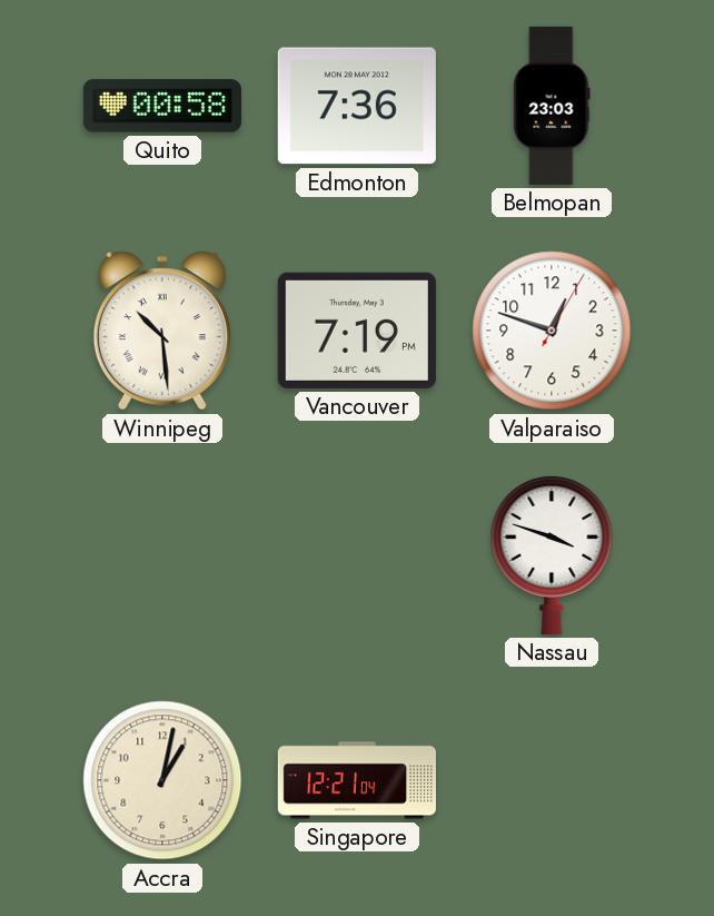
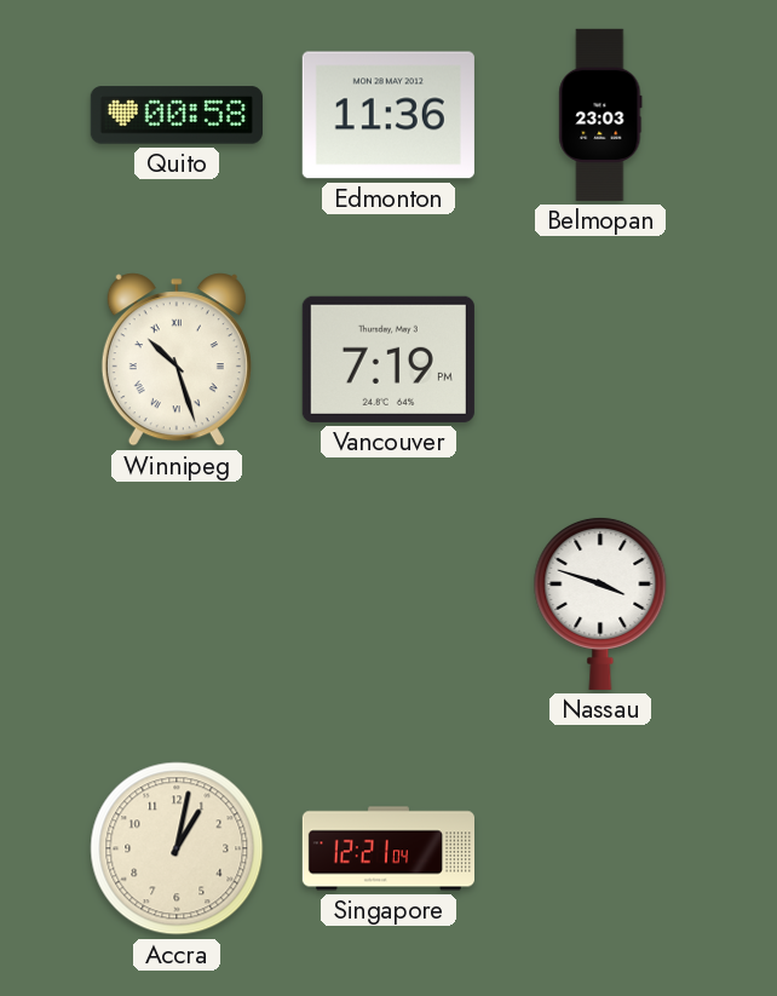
Edmonton: 7:36 -> 11:36
Winnipeg: 10:29 -> 10:27
Valparaiso: 12:48 -> none
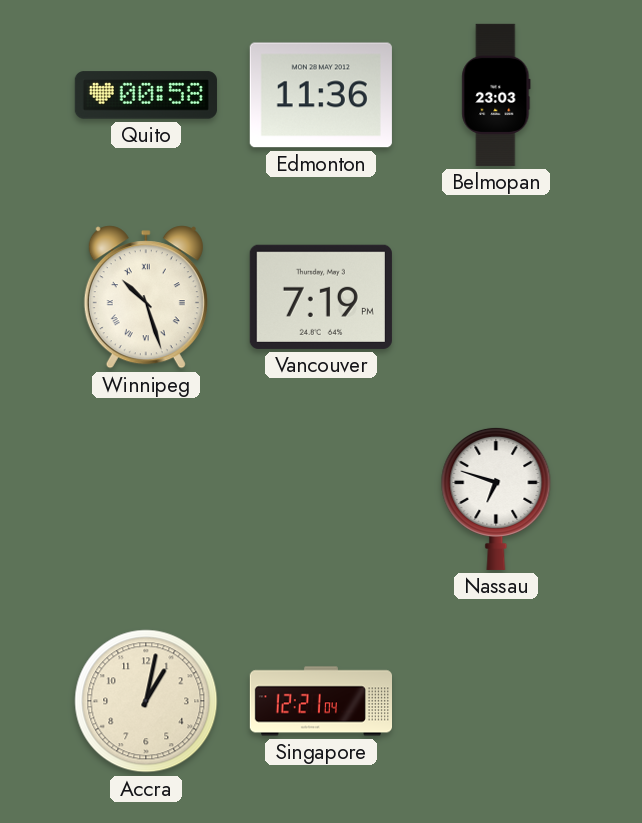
Nassau: 3:48 -> 6:48
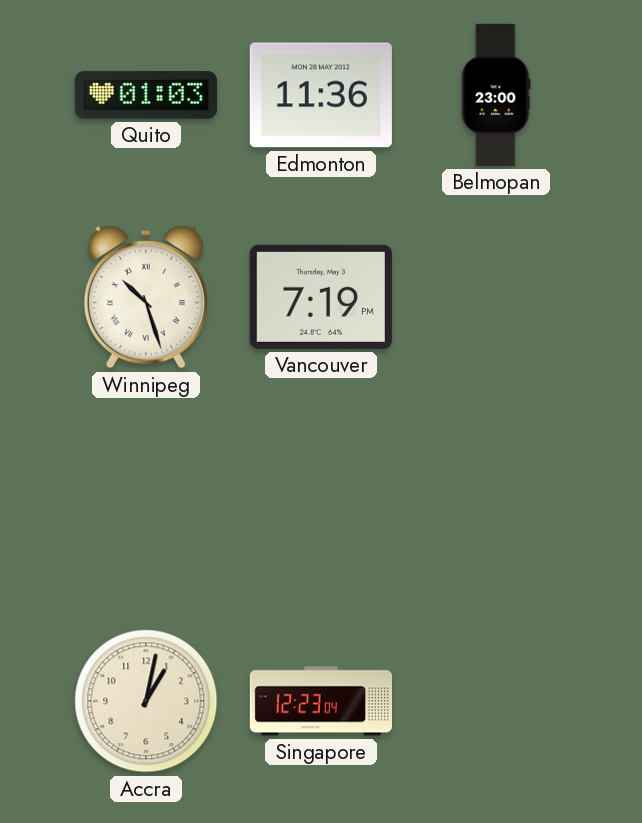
Quito: 00:58 -> 01:03
Belmopan: 23:03 -> 23:00
Nassau: 6:48 -> none
Singapore: 12:21 -> 12:23
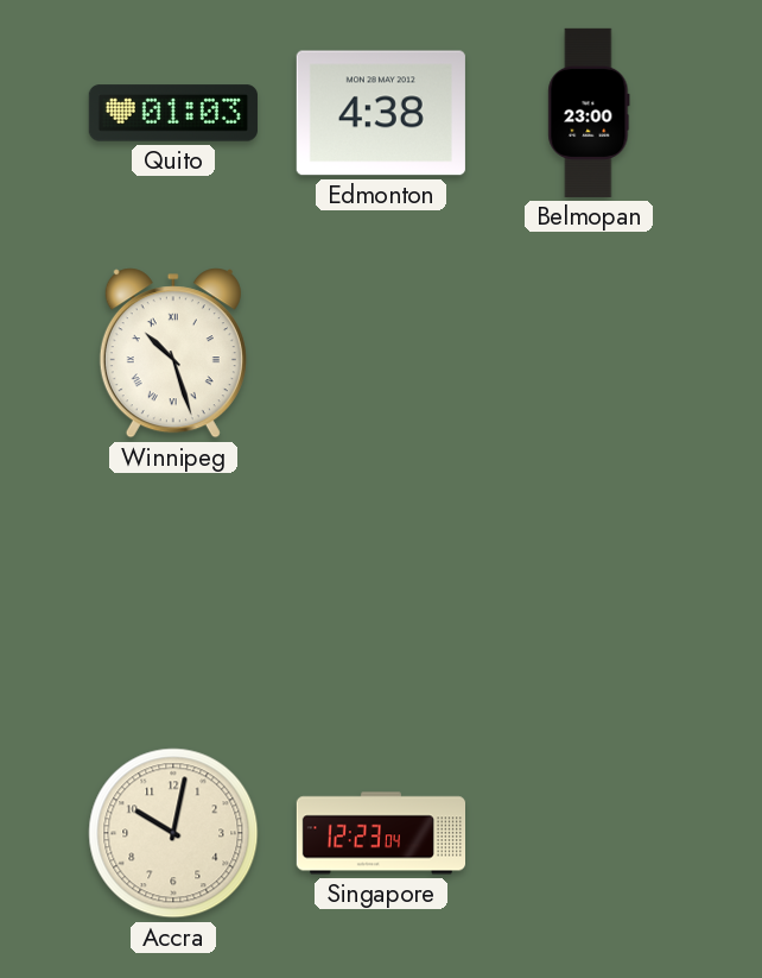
Edmonton: 11:36 -> 4:38
Vancouver: 7:19 -> none
Accra: 1:02 -> 10:02
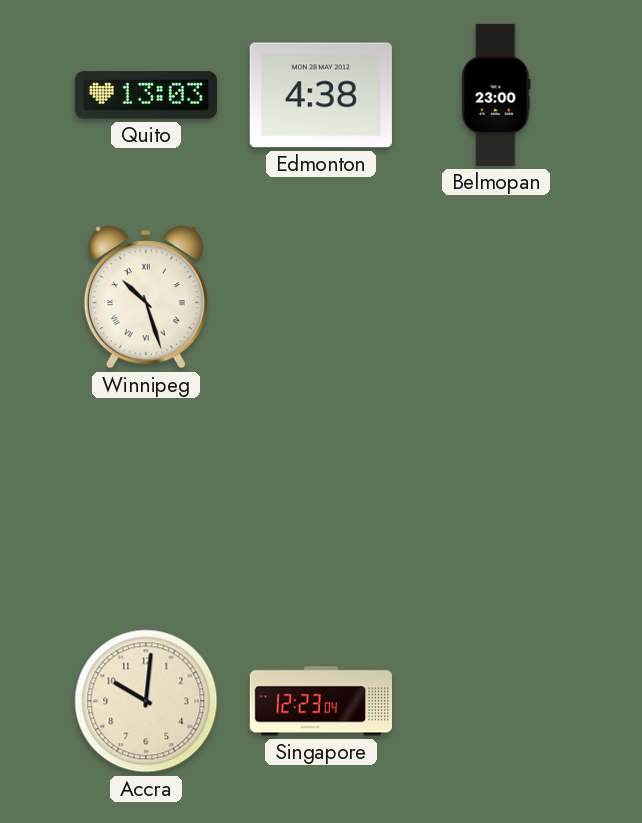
Quito: 01:03 -> 13:03
Accra: 10:02 -> 10:01
